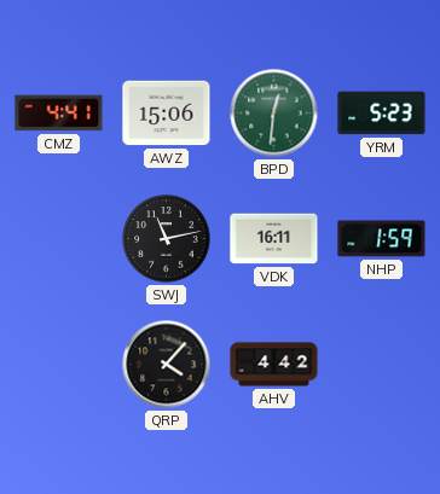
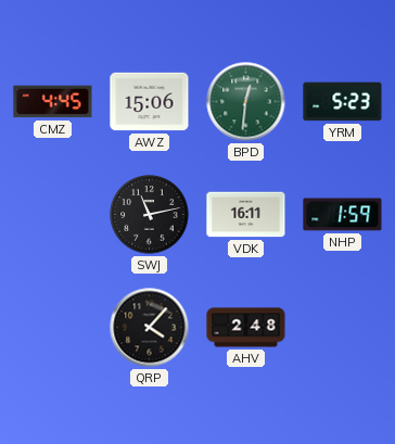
CMZ: 4:41 -> 4:45
AHV: 4:42 -> 2:48
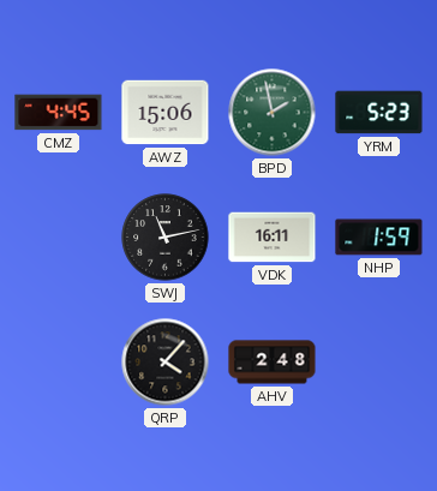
BPD: 12:31 -> 1:58
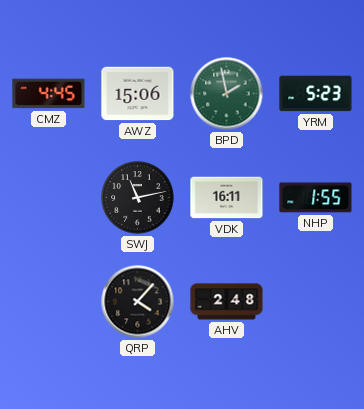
NHP: 1:59 -> 1:55
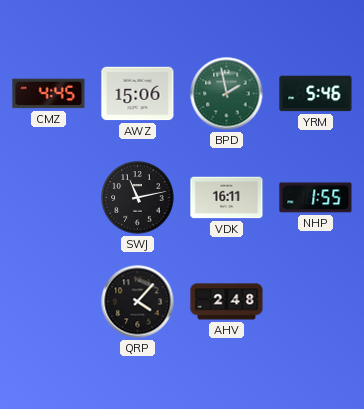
YRM: 5:23 -> 5:46
